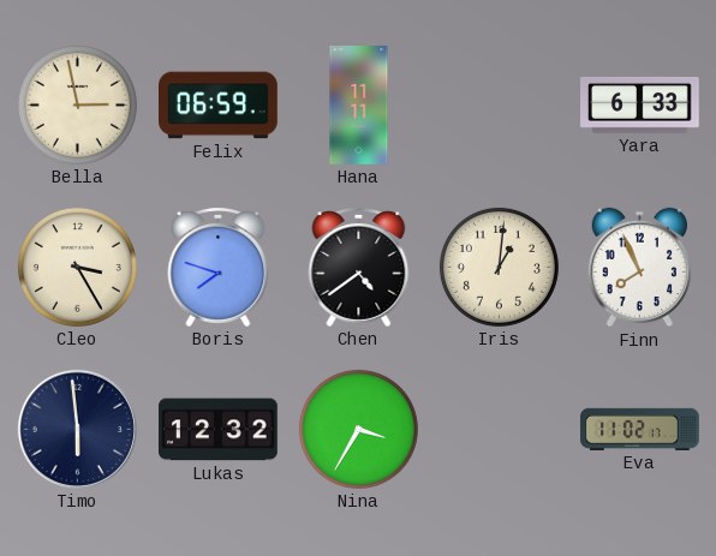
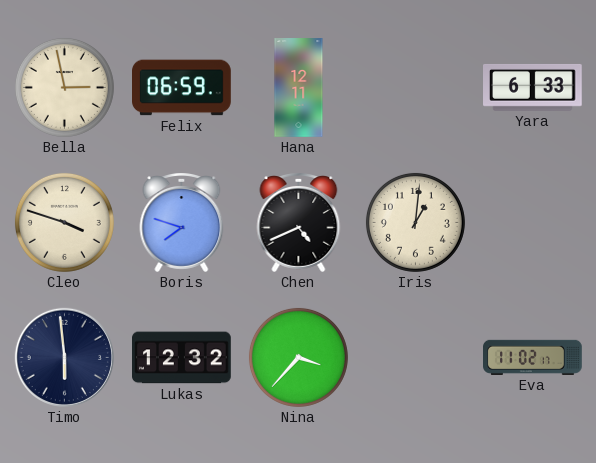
Hana: 11:11 -> 12:11
Cleo: 3:25 -> 3:48
Chen: 4:39 -> 4:41
Finn: 7:56 -> none
Nina: 3:35 -> 3:37
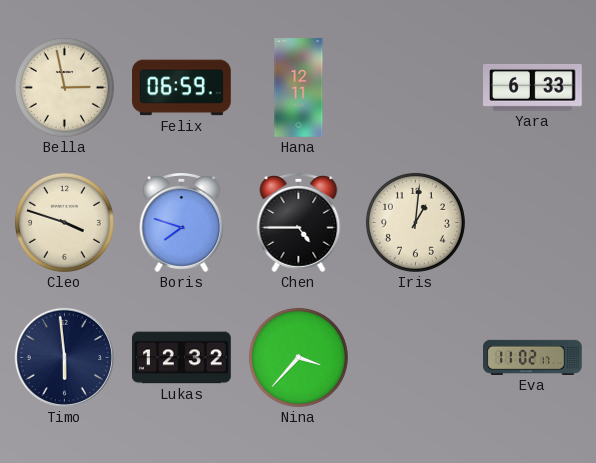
Chen: 4:41 -> 4:45
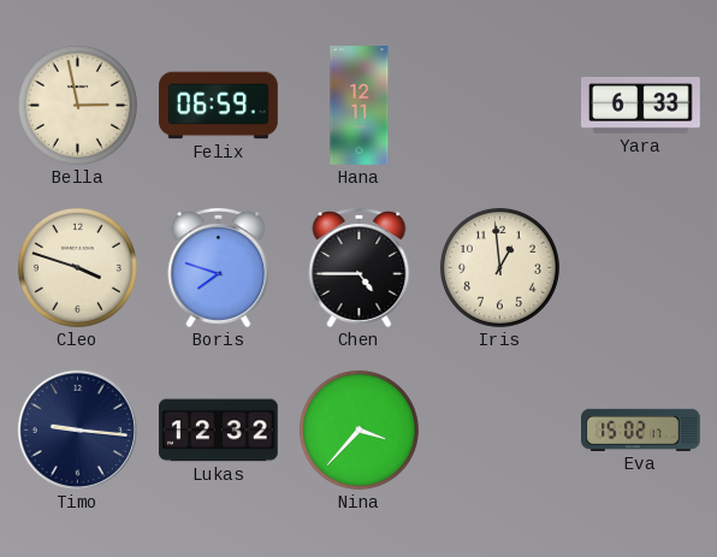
Iris: 1:01 -> 12:59
Timo: 5:59 -> 9:16
Eva: 11:02 -> 15:02
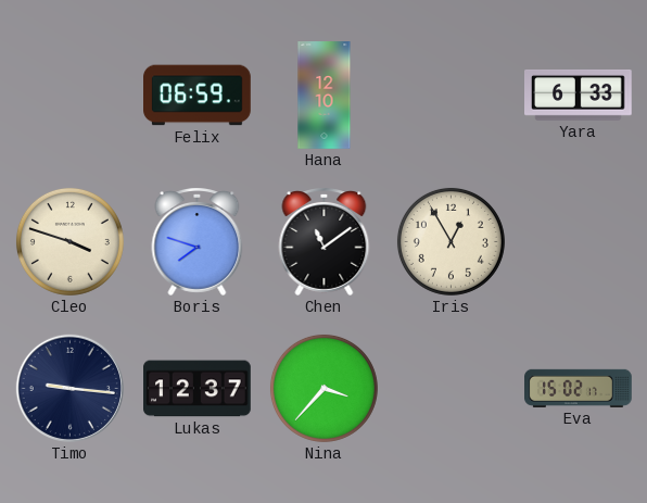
Bella: 2:58 -> none
Hana: 12:11 -> 12:10
Chen: 4:45 -> 11:09
Iris: 12:59 -> 12:55
Lukas: 12:32 -> 12:37
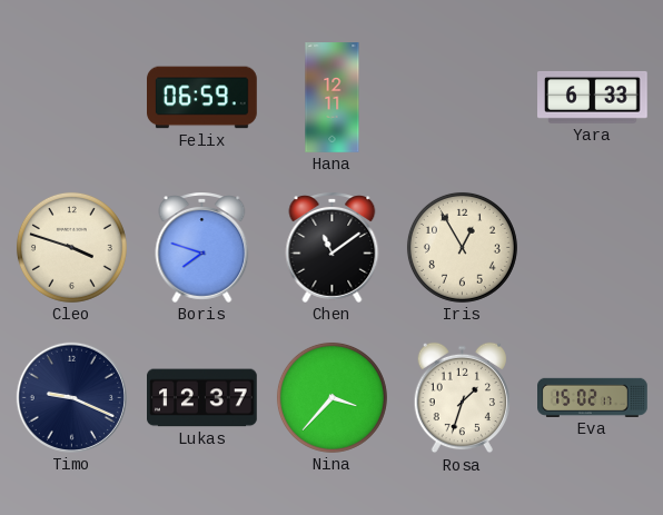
Hana: 12:10 -> 12:11
Timo: 9:16 -> 9:19
Rosa: none -> 1:33
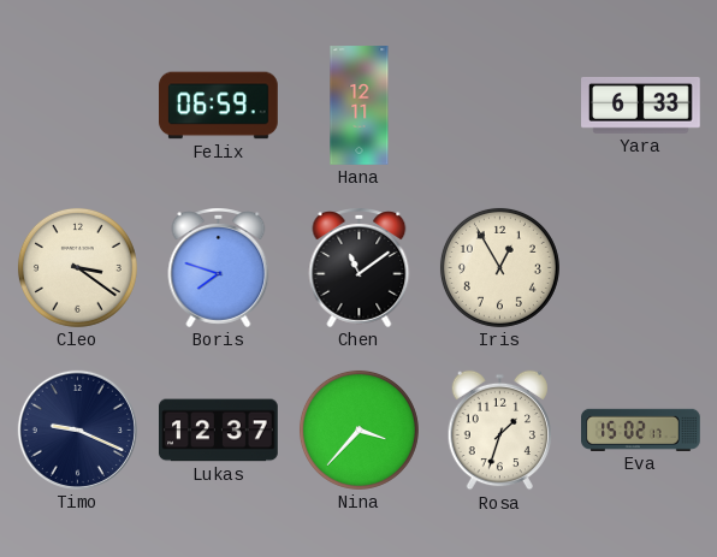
Cleo: 3:48 -> 3:21
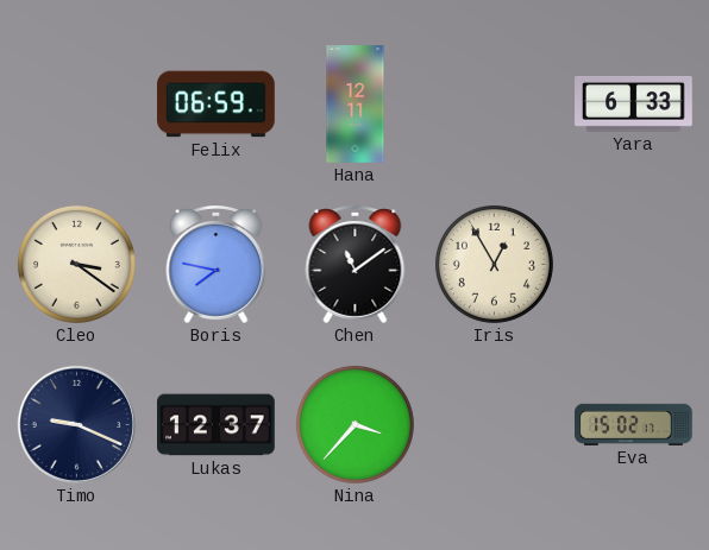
Boris: 7:48 -> 7:47
Rosa: 1:33 -> none
